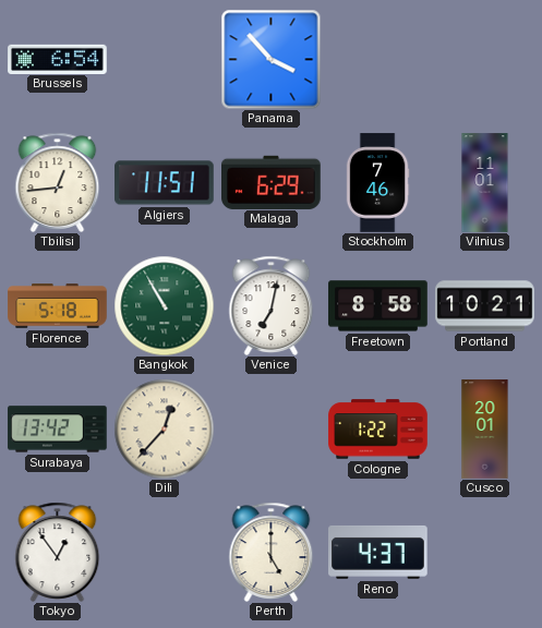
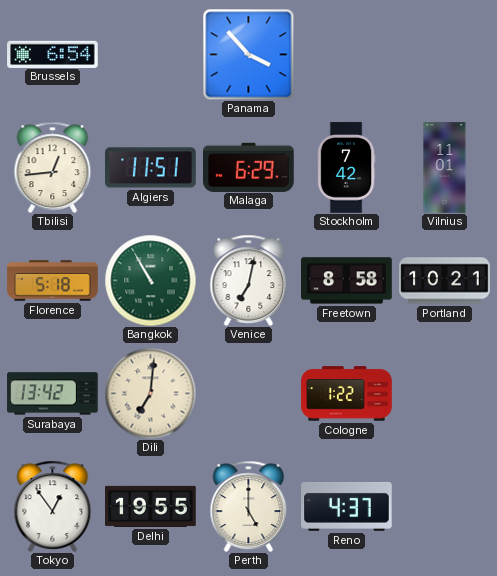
Stockholm: 7:46 -> 7:42
Dili: 12:37 -> 7:01
Cusco: 20:01 -> none
Delhi: none -> 19:55
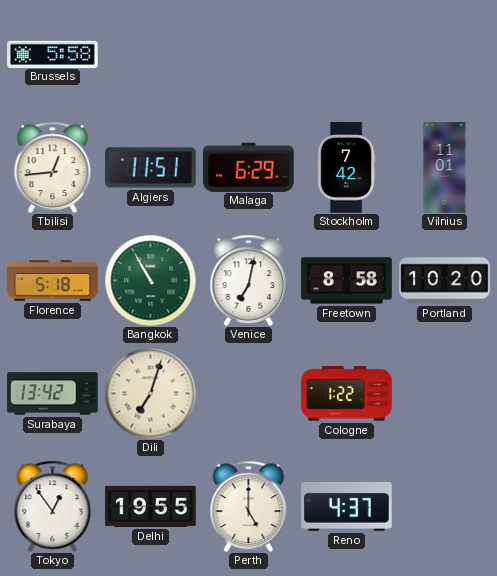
Brussels: 6:54 -> 5:58
Panama: 3:53 -> none
Portland: 10:21 -> 10:20
Dili: 7:01 -> 7:03
